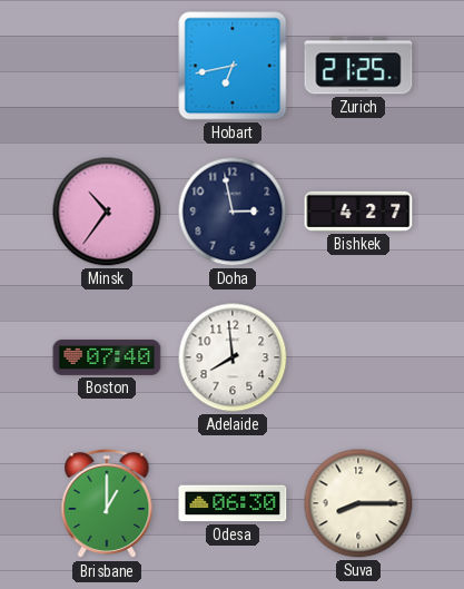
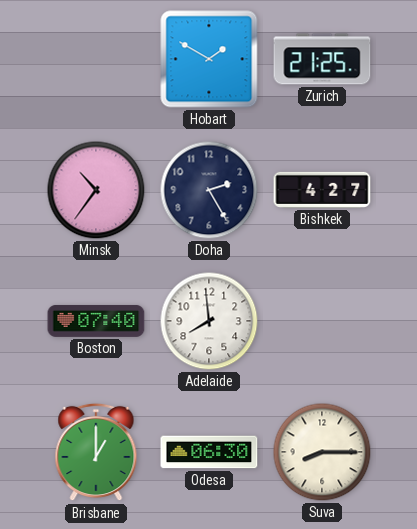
Hobart: 6:43 -> 1:50
Doha: 2:58 -> 2:25
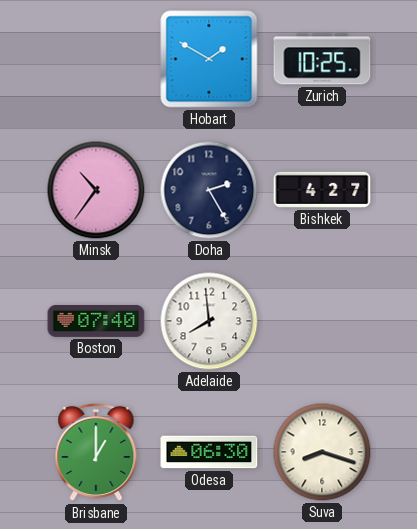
Zurich: 21:25 -> 10:25
Suva: 8:15 -> 8:18
